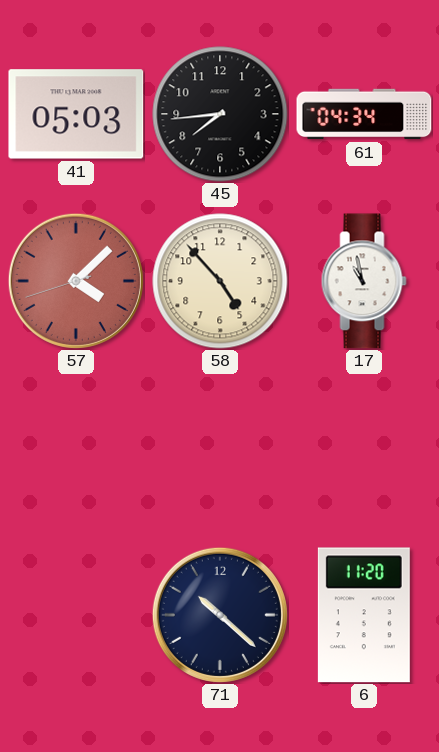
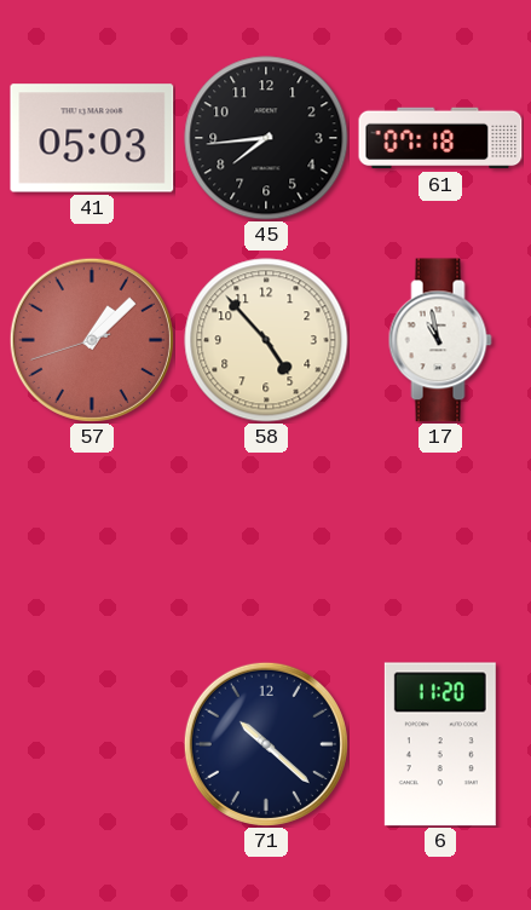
61: 04:34 -> 07:18
57: 4:07 -> 1:07
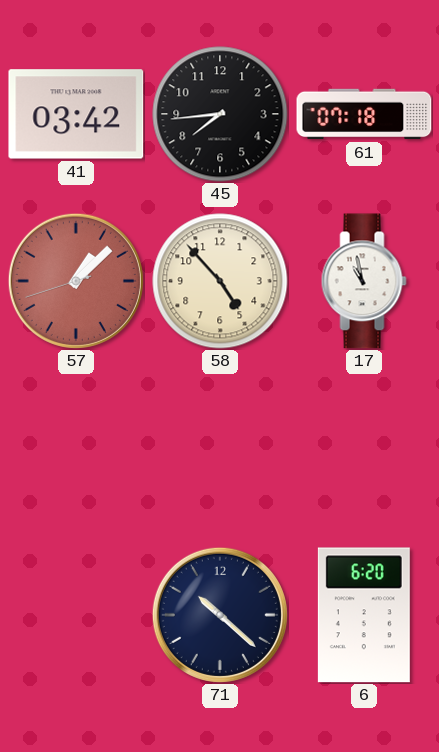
41: 05:03 -> 03:42
6: 11:20 -> 6:20
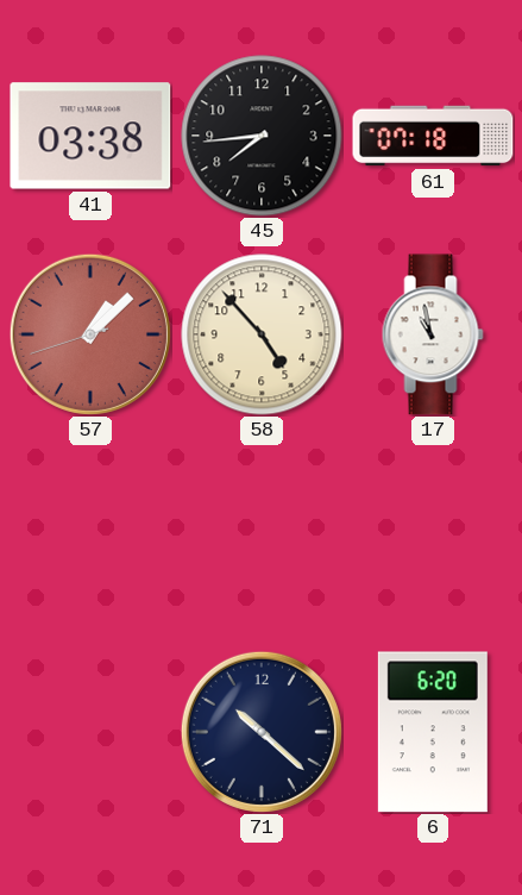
41: 03:42 -> 03:38
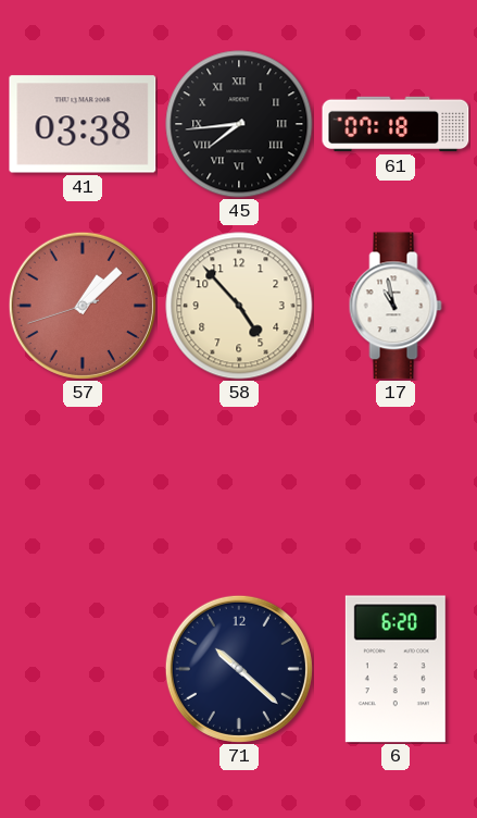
45 numerals: Arabic -> Roman
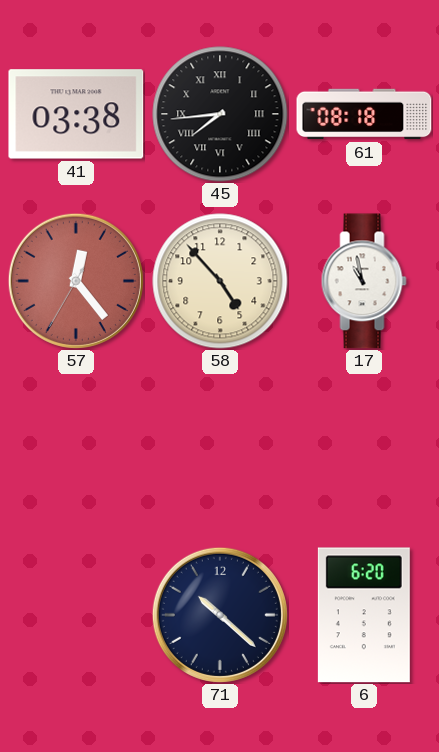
61: 07:18 -> 08:18
57: 1:07 -> 12:23
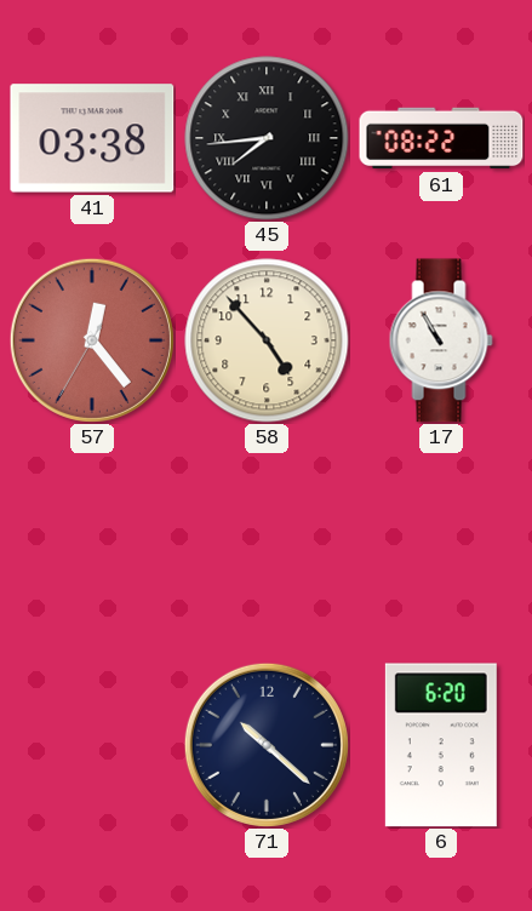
61: 08:18 -> 08:22
17: 10:58 -> 10:55
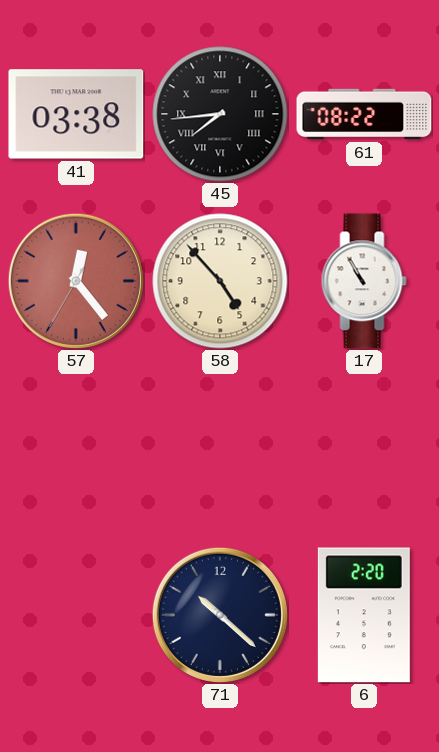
6: 6:20 -> 2:20
